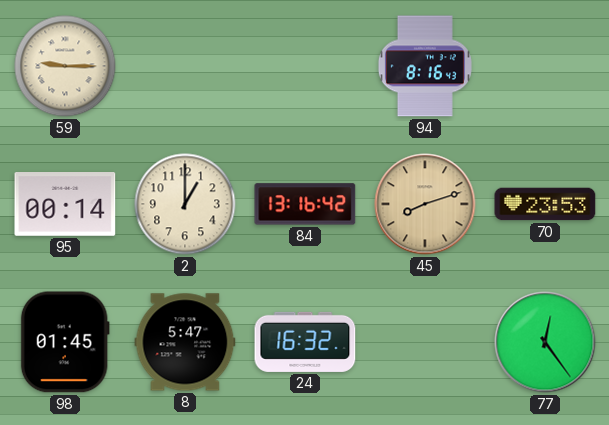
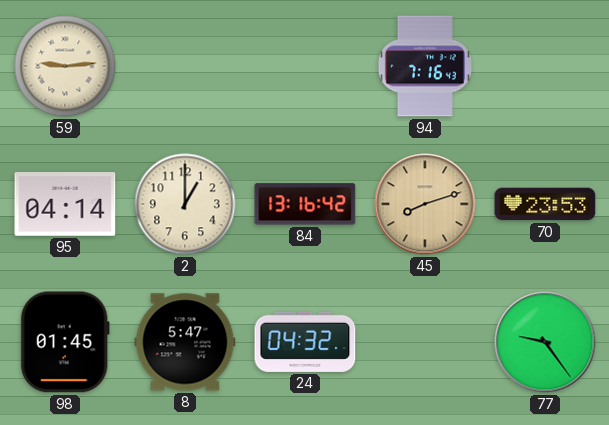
59: 9:15 -> 9:14
94: 8:16 -> 7:16
95: 00:14 -> 04:14
24: 16:32 -> 04:32
77: 12:24 -> 9:24
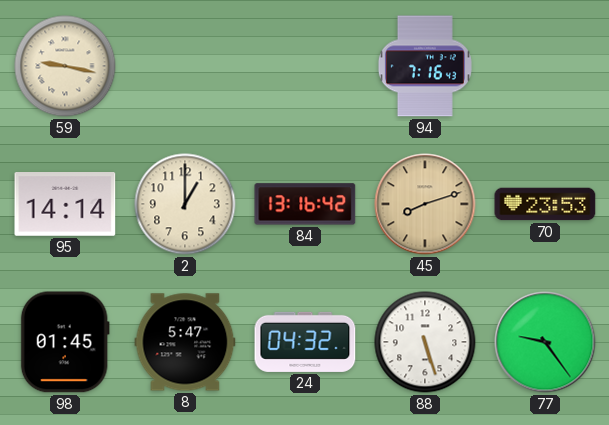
59: 9:14 -> 9:17
95: 04:14 -> 14:14
88: none -> 5:27
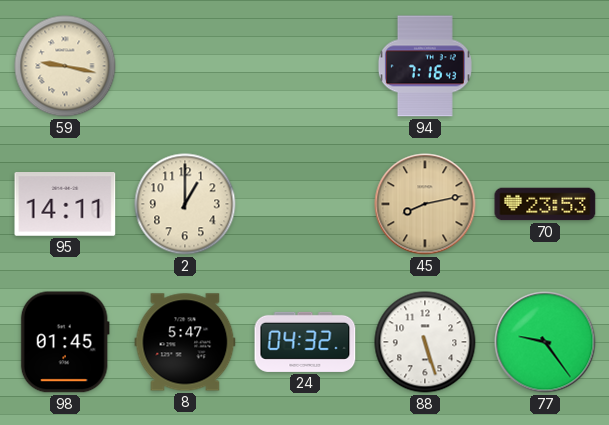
95: 14:14 -> 14:11
84: 13:16 -> none
45: 8:12 -> 8:13
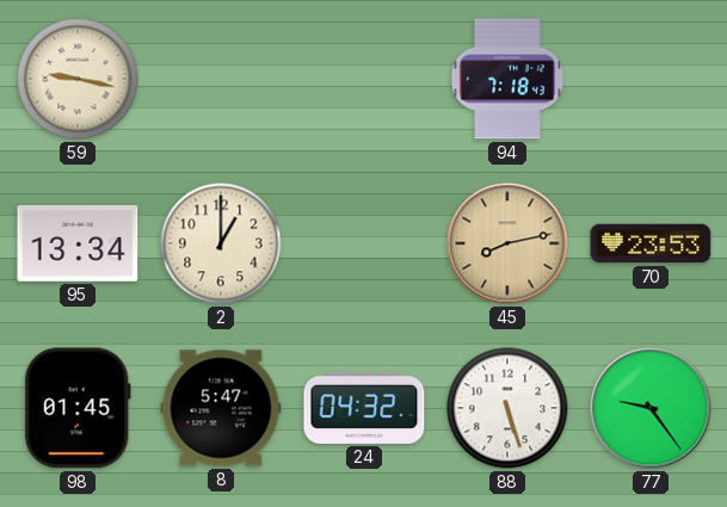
94: 7:16 -> 7:18
95: 14:11 -> 13:34
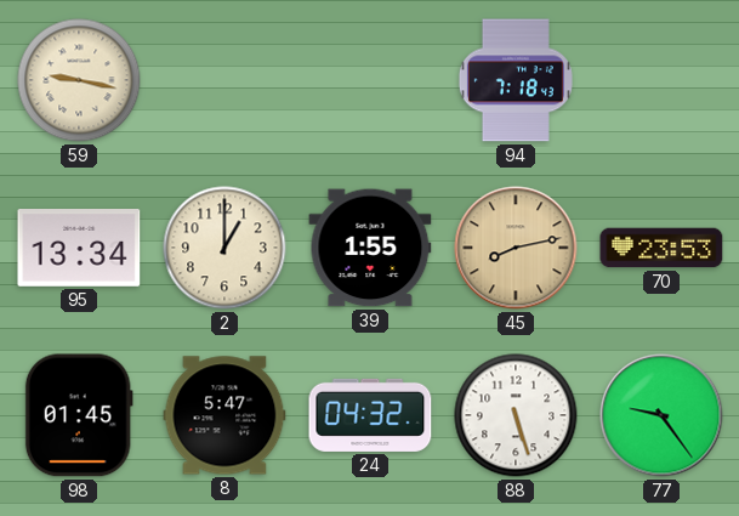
39: none -> 1:55
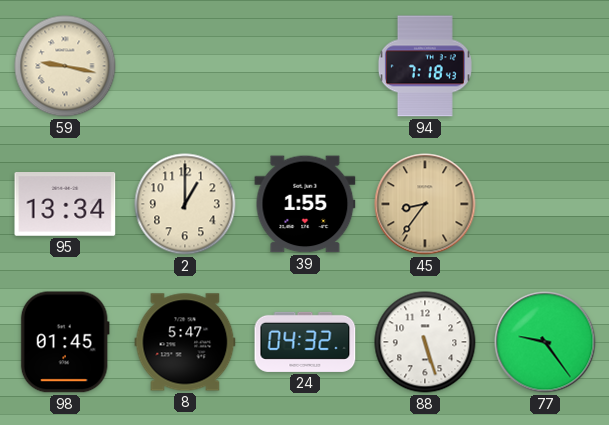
45: 8:13 -> 8:36
70: 23:53 -> none
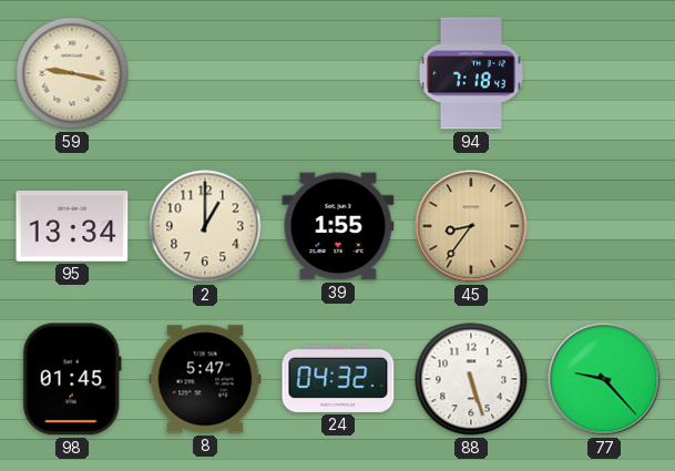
77: 9:24 -> 9:23
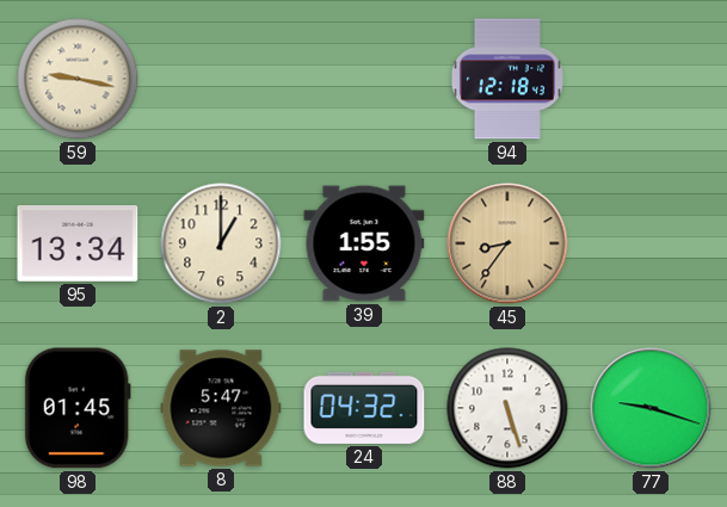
94: 7:18 -> 12:18
77: 9:23 -> 9:18
